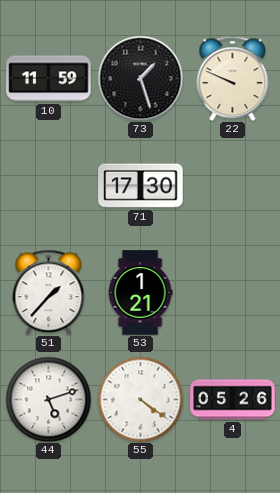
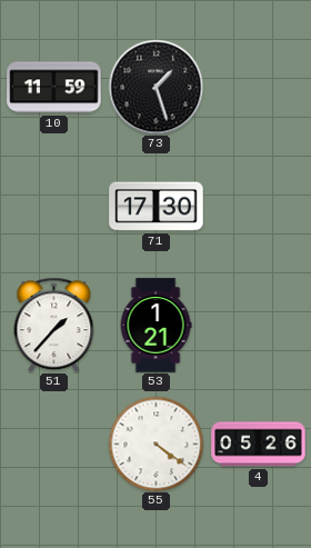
22: 9:49 -> none
44: 5:12 -> none
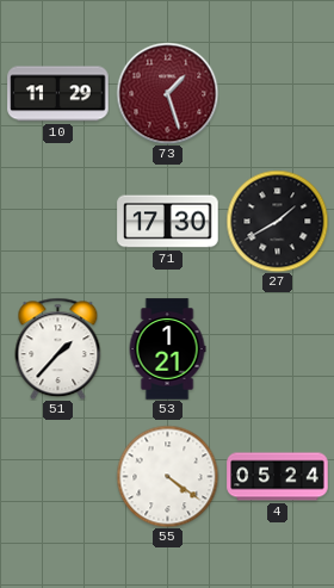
10: 11:59 -> 11:29
73 dial: black -> burgundy
27: none -> 1:40
4: 05:26 -> 05:24
